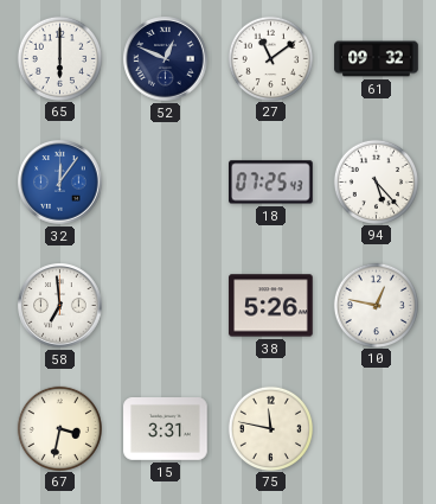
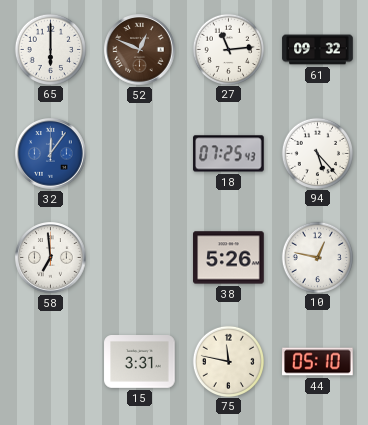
52 dial: navy -> brown
27: 11:09 -> 11:14
67: 3:32 -> none
44: none -> 05:10
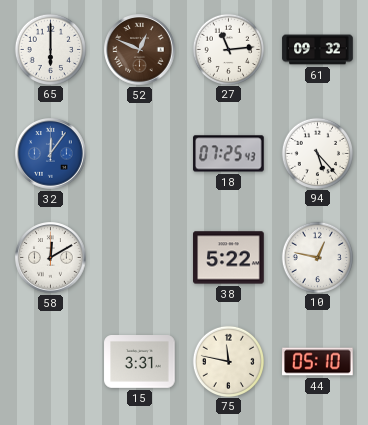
58: 6:59 -> 12:10
38: 5:26 -> 5:22
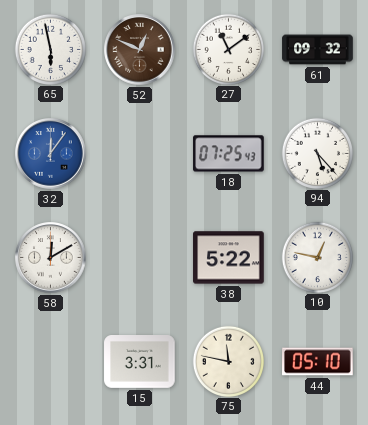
65: 6:00 -> 5:58
27: 11:14 -> 11:09
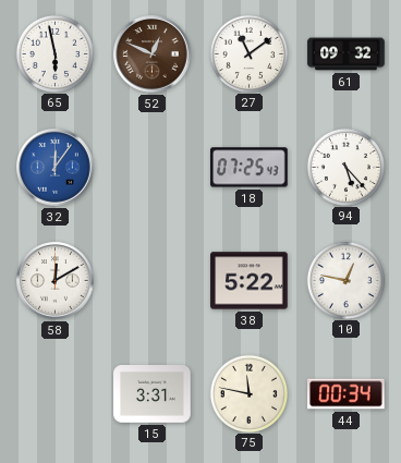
44: 05:10 -> 00:34
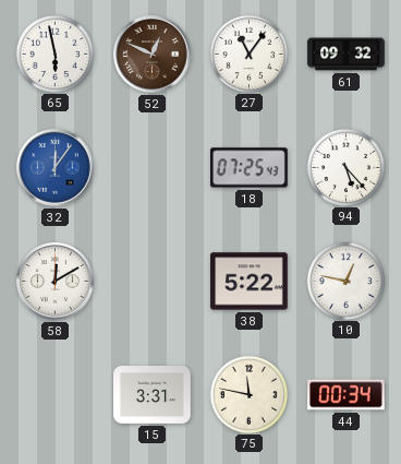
27: 11:09 -> 11:06
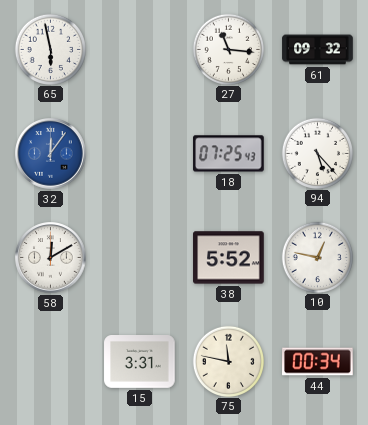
52: 12:49 -> none
27: 11:06 -> 11:16
38: 5:22 -> 5:52
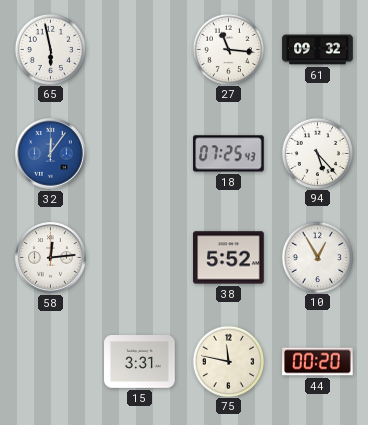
58: 12:10 -> 12:14
10: 12:47 -> 12:55
44: 00:34 -> 00:20
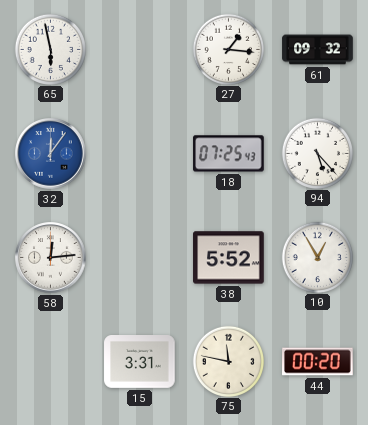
27: 11:16 -> 1:16
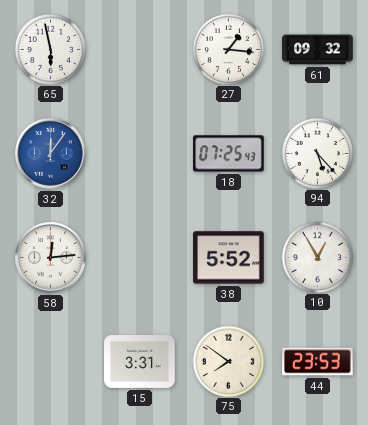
75: 11:47 -> 7:51
44: 00:20 -> 23:53
